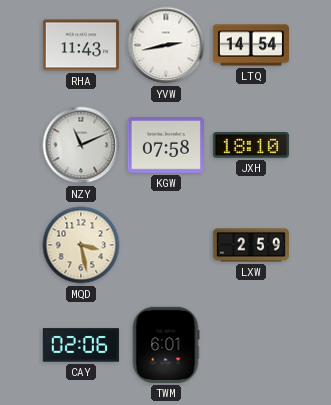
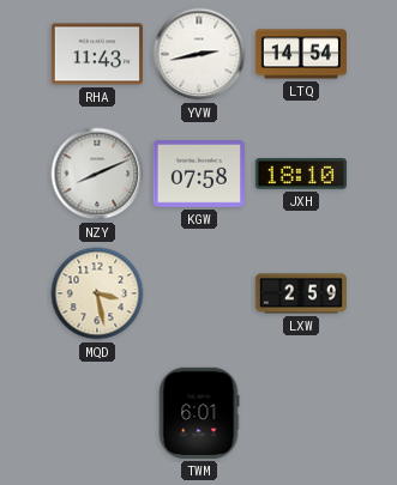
NZY: 11:11 -> 8:11
CAY: 02:06 -> none
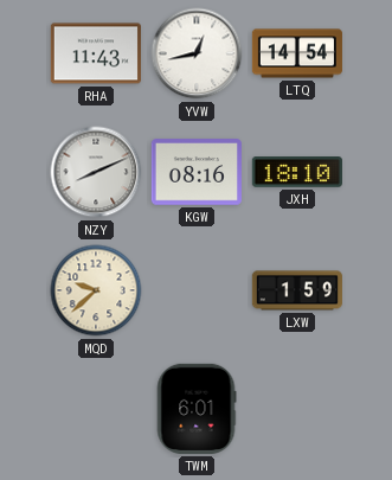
YVW: 2:43 -> 12:43
KGW: 07:58 -> 08:16
MQD: 3:28 -> 9:38
LXW: 2:59 -> 1:59
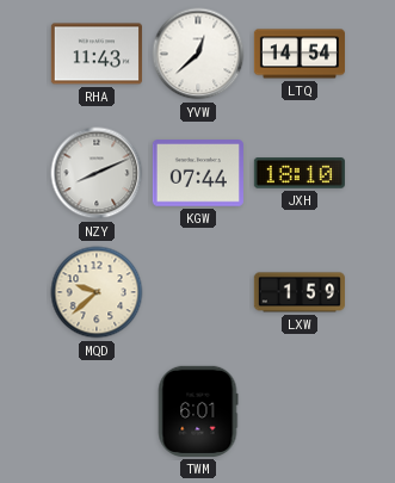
YVW: 12:43 -> 12:38
KGW: 08:16 -> 07:44
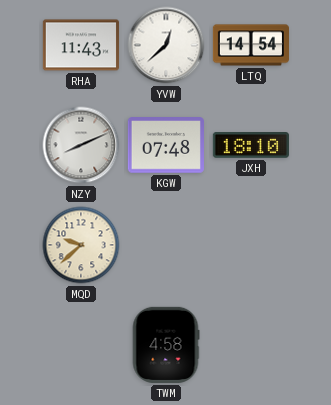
KGW: 07:44 -> 07:48
LXW: 1:59 -> none
TWM: 6:01 -> 4:58
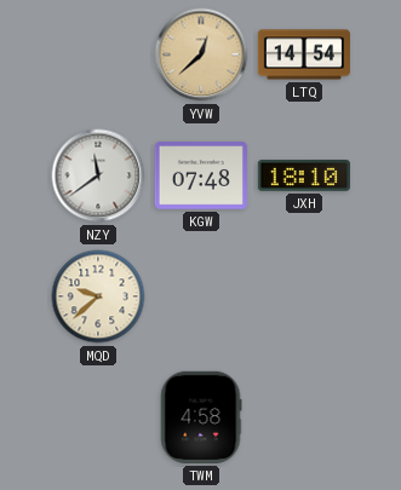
RHA: 11:43 -> none
YVW dial: white -> champagne
NZY: 8:11 -> 11:39
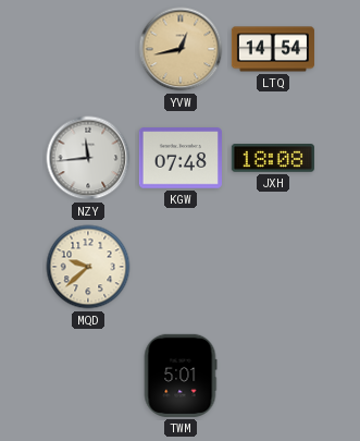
YVW: 12:38 -> 12:43
NZY: 11:39 -> 11:44
JXH: 18:10 -> 18:08
TWM: 4:58 -> 5:01
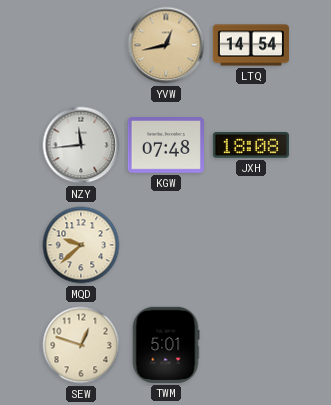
SEW: none -> 12:48
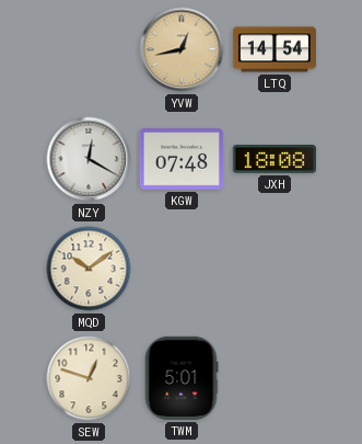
NZY: 11:44 -> 12:20
MQD: 9:38 -> 10:09
